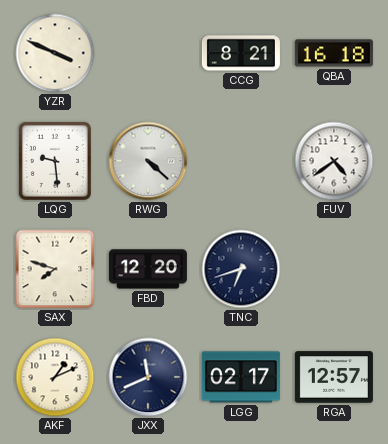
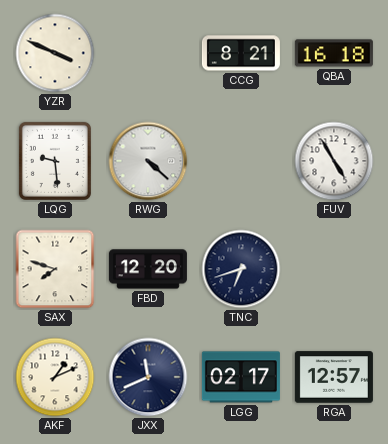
FUV: 4:39 -> 4:55
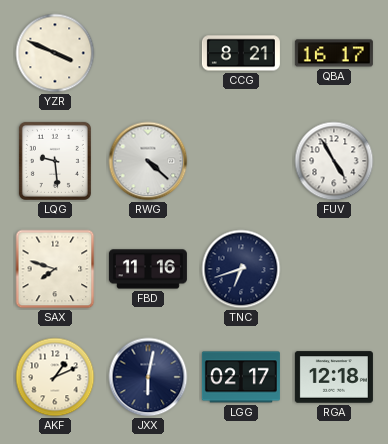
QBA: 16:18 -> 16:17
FBD: 12:20 -> 11:16
JXX: 11:41 -> 6:02
RGA: 12:57 -> 12:18
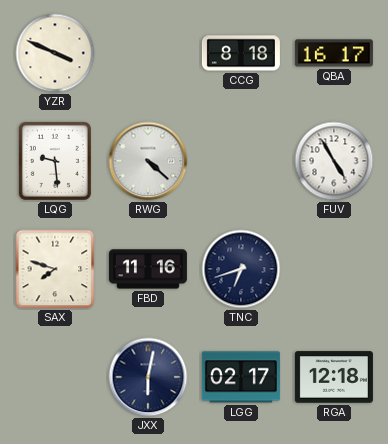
CCG: 8:21 -> 8:18
AKF: 1:11 -> none
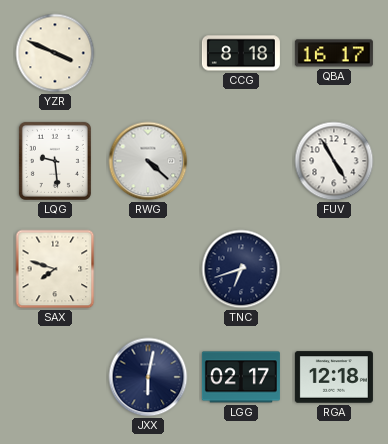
FBD: 11:16 -> none
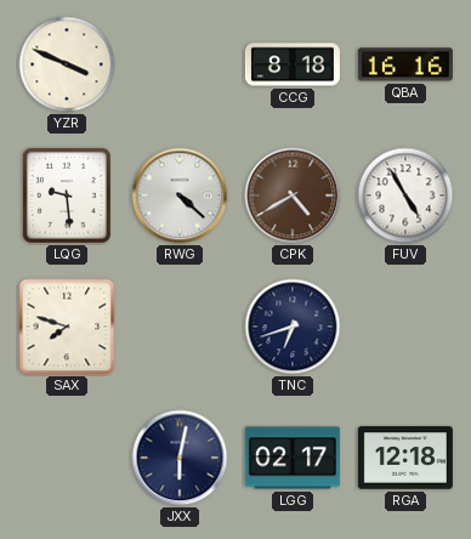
QBA: 16:17 -> 16:16
CPK: none -> 4:40
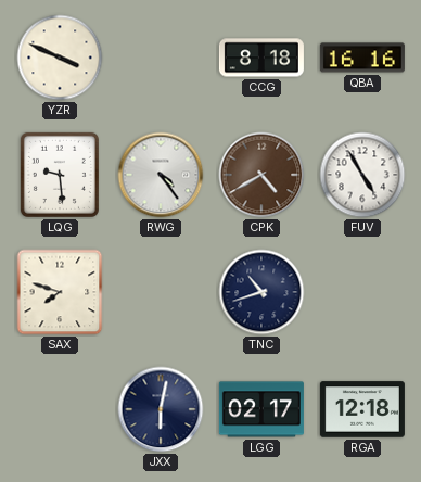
RWG: 4:22 -> 4:24
TNC: 6:42 -> 10:42
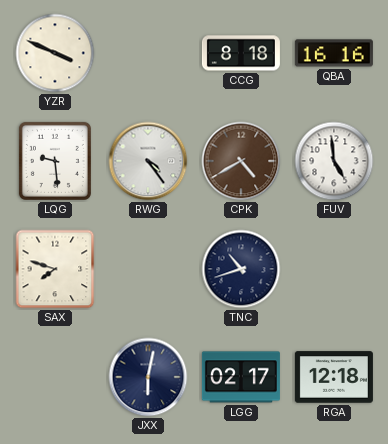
FUV: 4:55 -> 4:59
